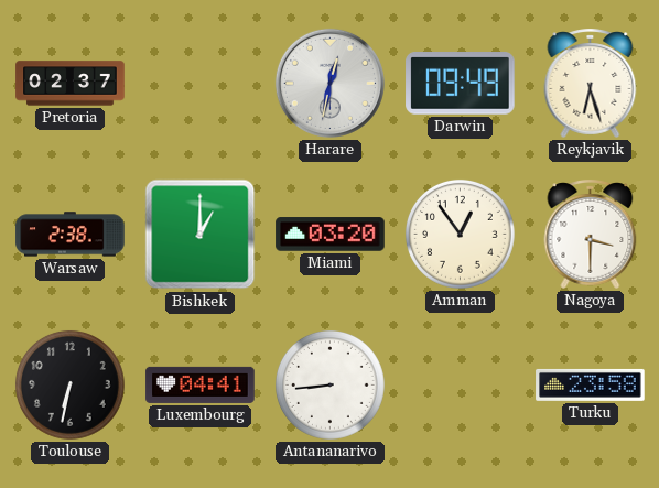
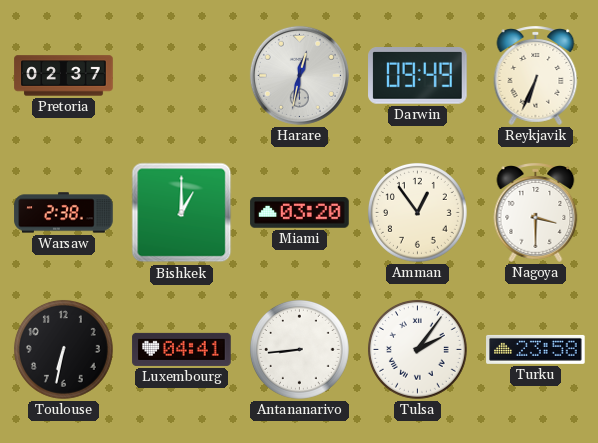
Reykjavik: 6:27 -> 6:34
Tulsa: none -> 2:06
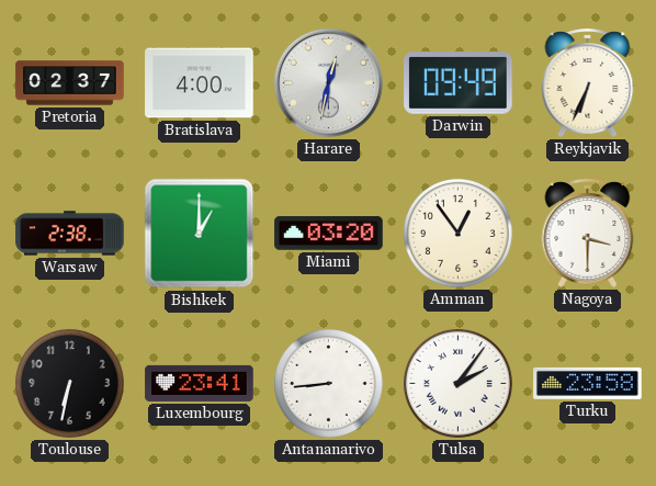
Bratislava: none -> 4:00
Luxembourg: 04:41 -> 23:41
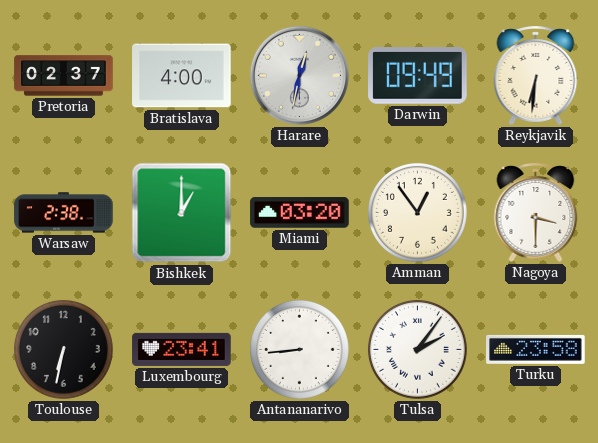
Reykjavik: 6:34 -> 6:31
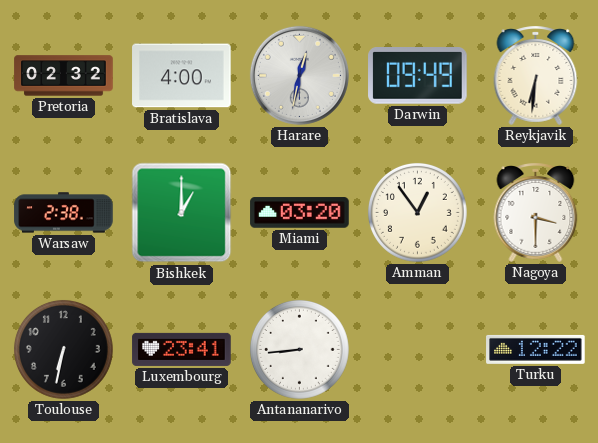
Pretoria: 02:37 -> 02:32
Tulsa: 2:06 -> none
Turku: 23:58 -> 12:22
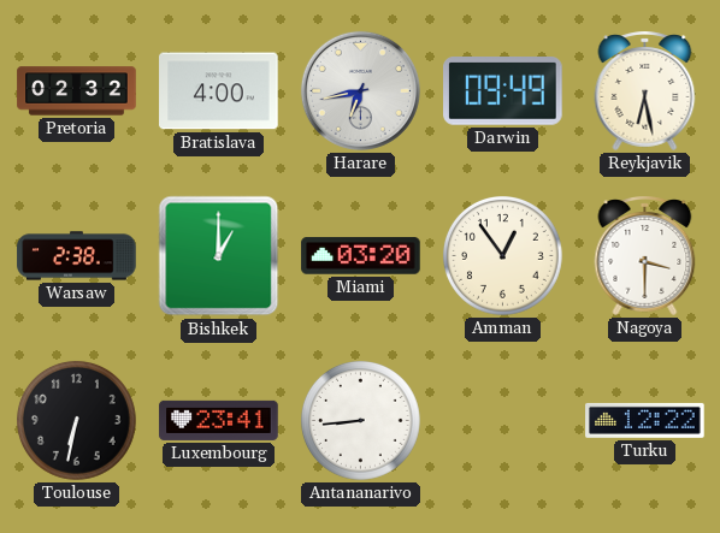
Harare: 12:32 -> 6:43
Reykjavik: 6:31 -> 6:28
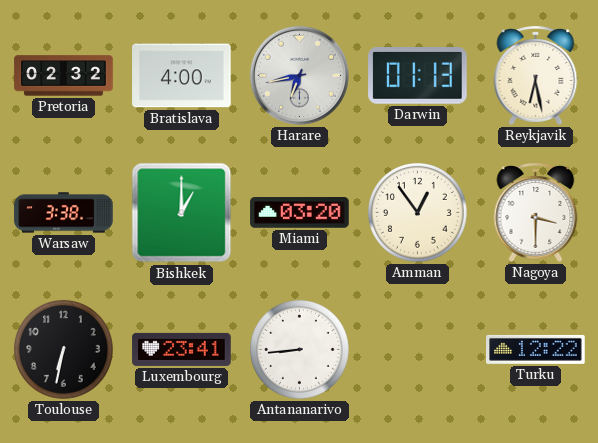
Darwin: 09:49 -> 01:13
Warsaw: 2:38 -> 3:38
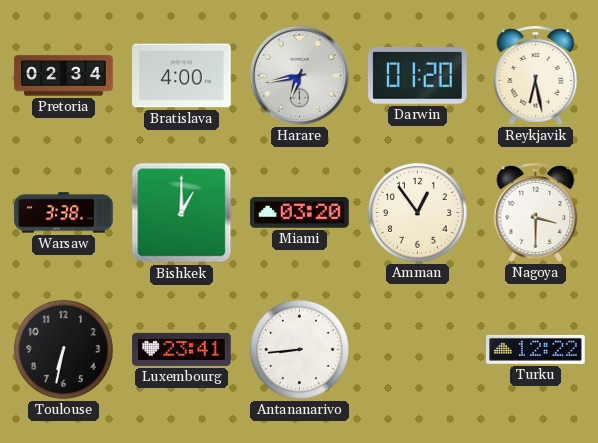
Pretoria: 02:32 -> 02:34
Darwin: 01:13 -> 01:20
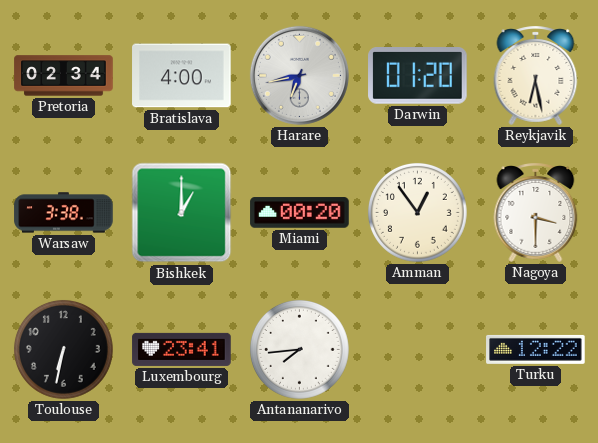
Miami: 03:20 -> 00:20
Antananarivo: 8:44 -> 7:44
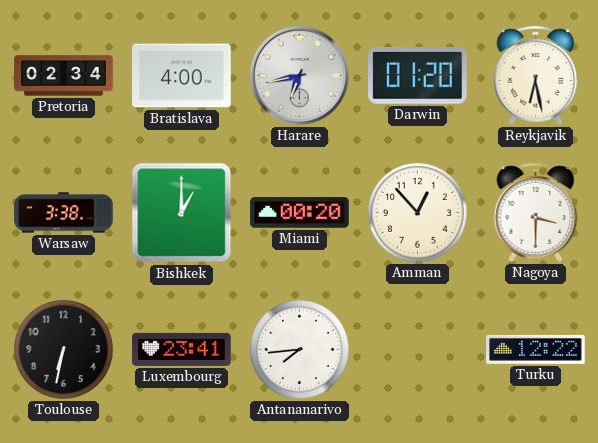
Amman: 12:54 -> 12:53
